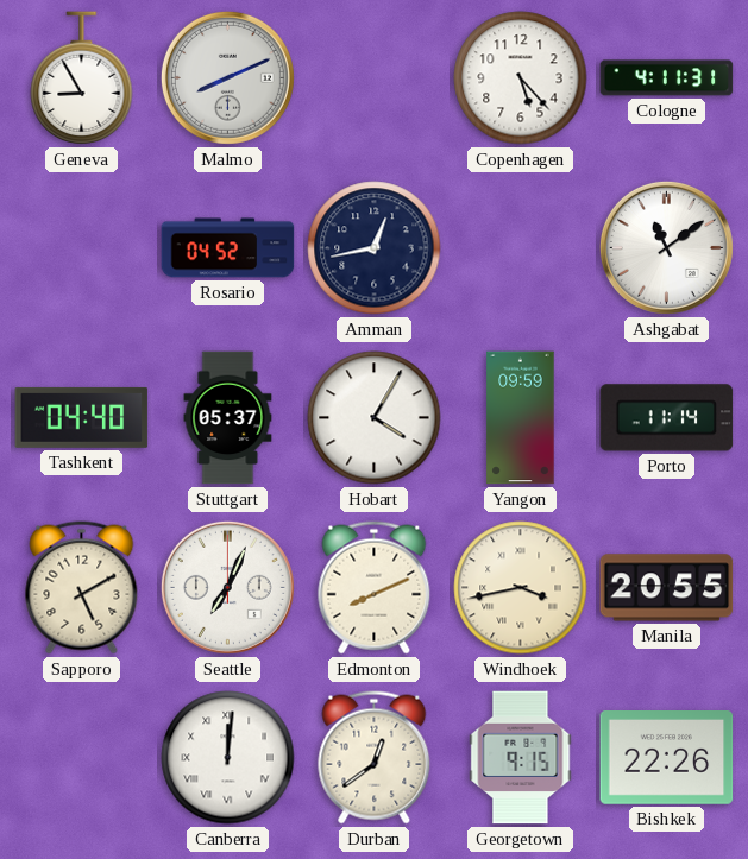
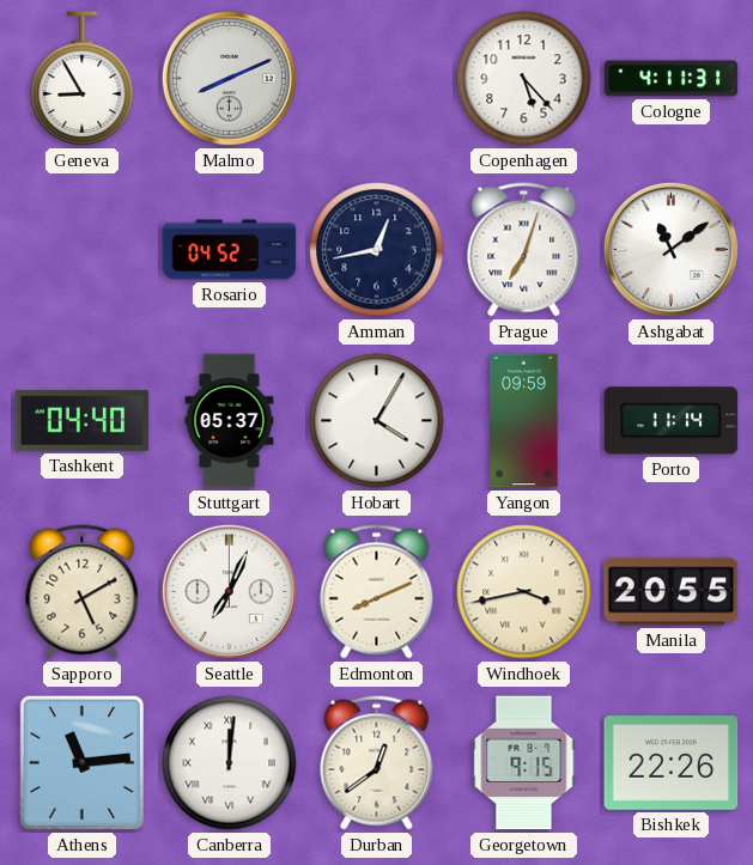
Prague: none -> 7:03
Athens: none -> 11:14
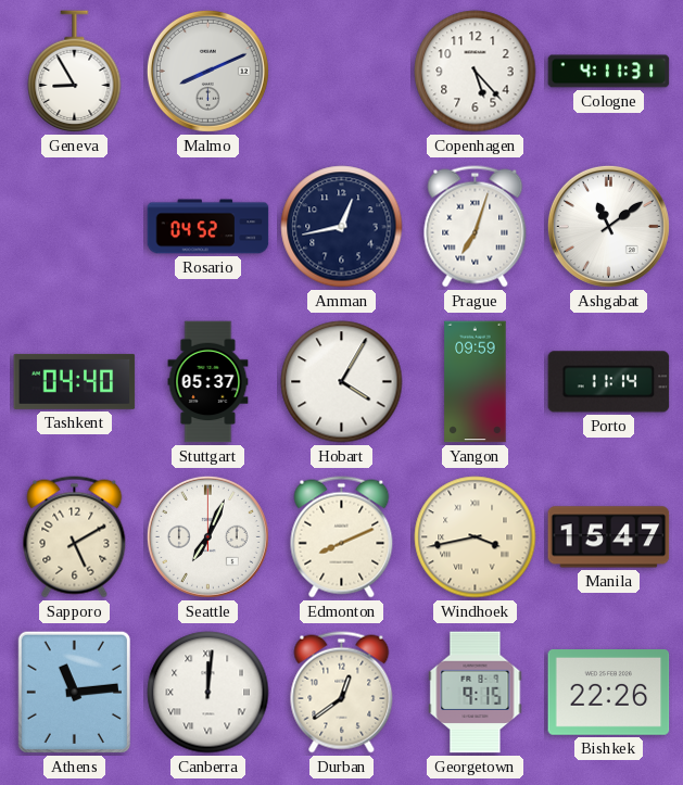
Manila: 20:55 -> 15:47
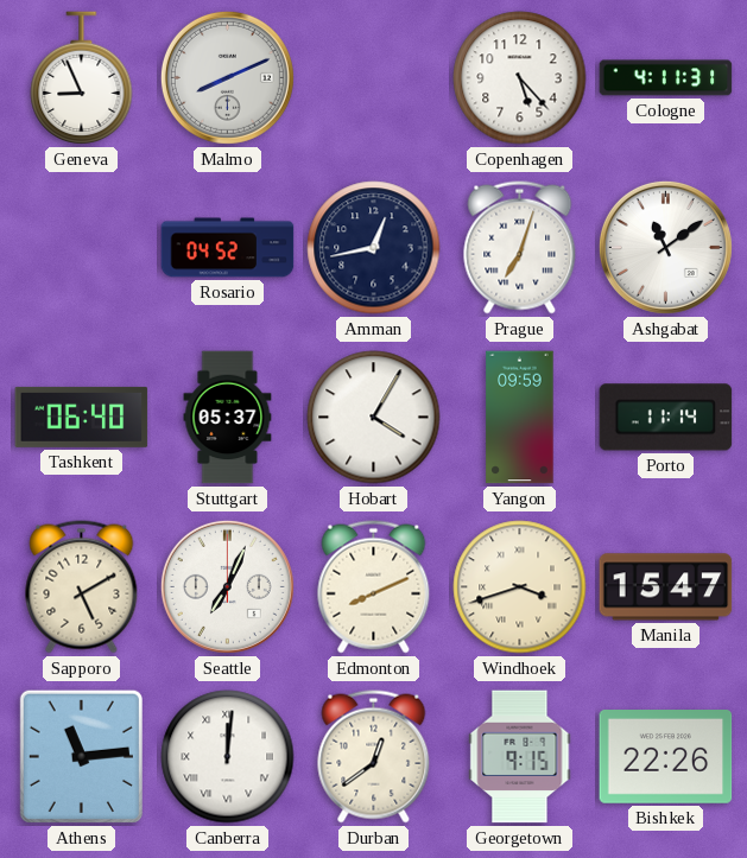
Geneva: 8:55 -> 8:56
Tashkent: 04:40 -> 06:40
Windhoek: 3:43 -> 3:42
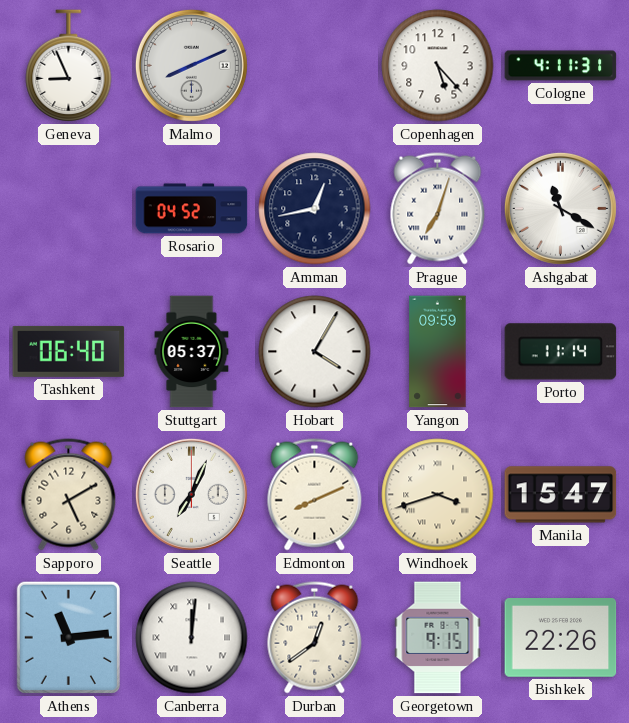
Ashgabat: 11:09 -> 11:20
